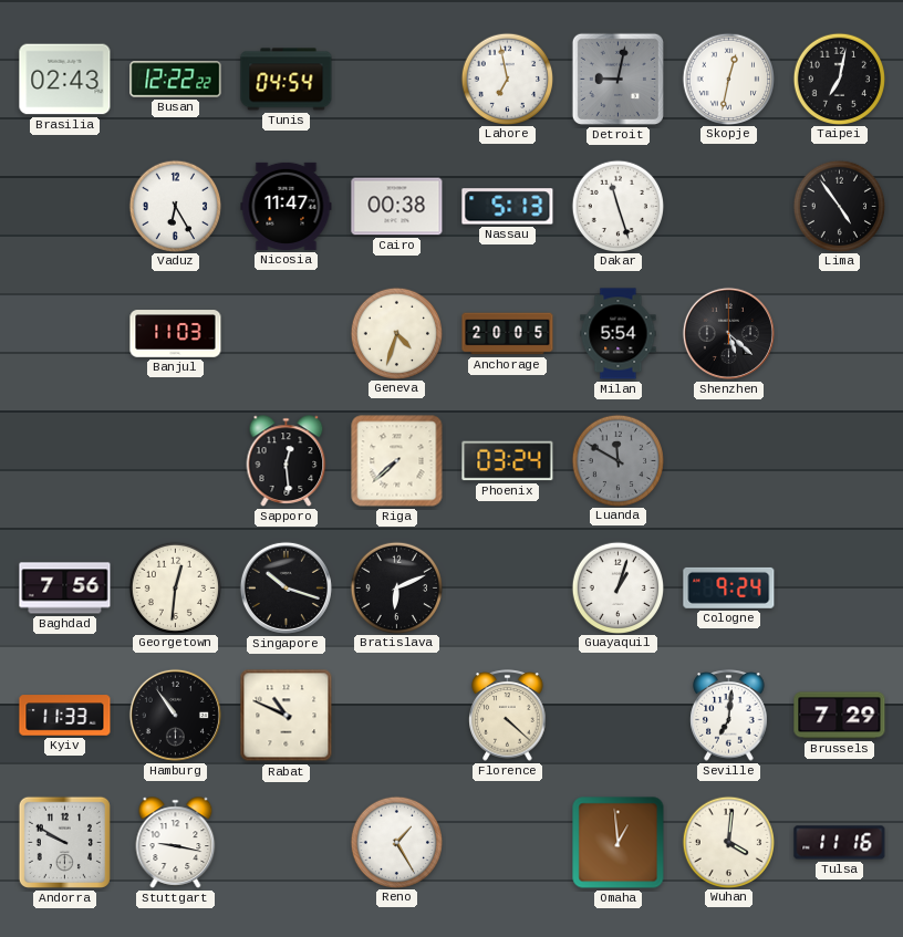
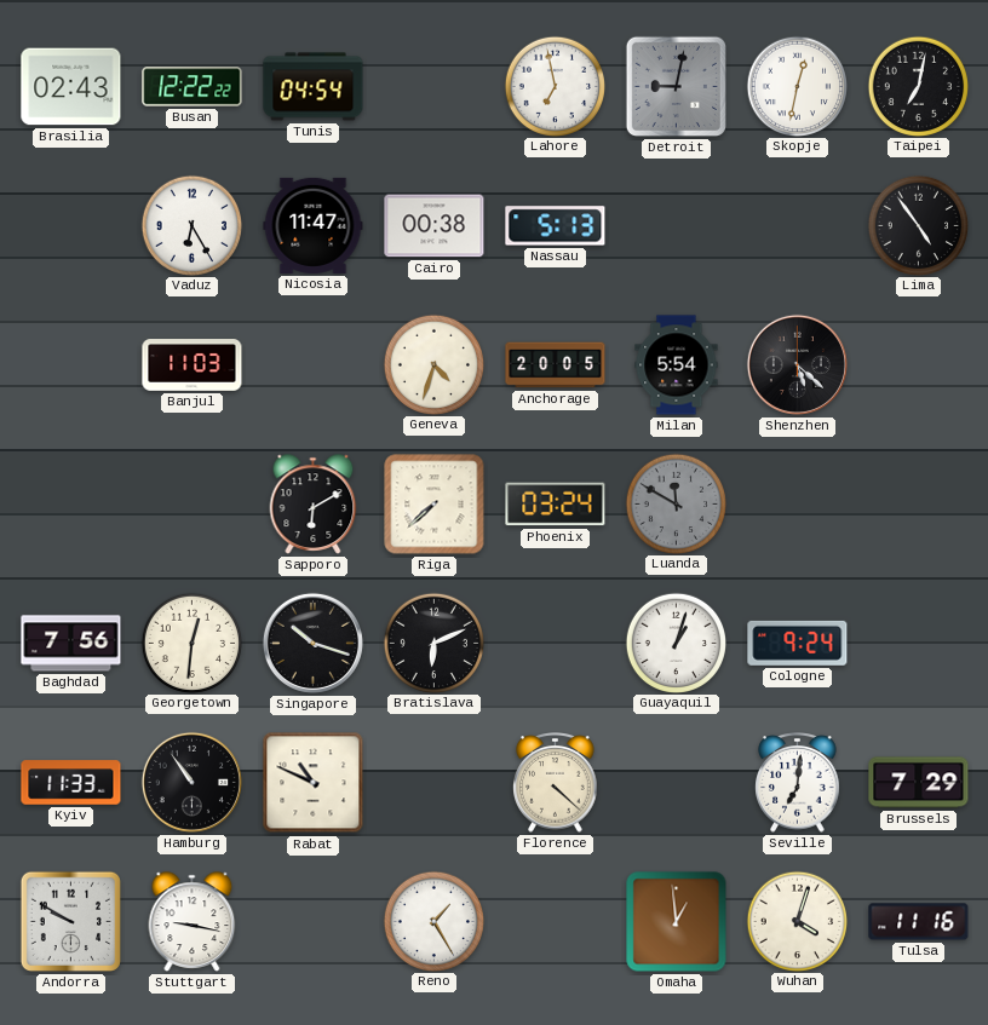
Dakar: 11:27 -> none
Sapporo: 12:29 -> 6:10
Wuhan: 4:01 -> 4:03
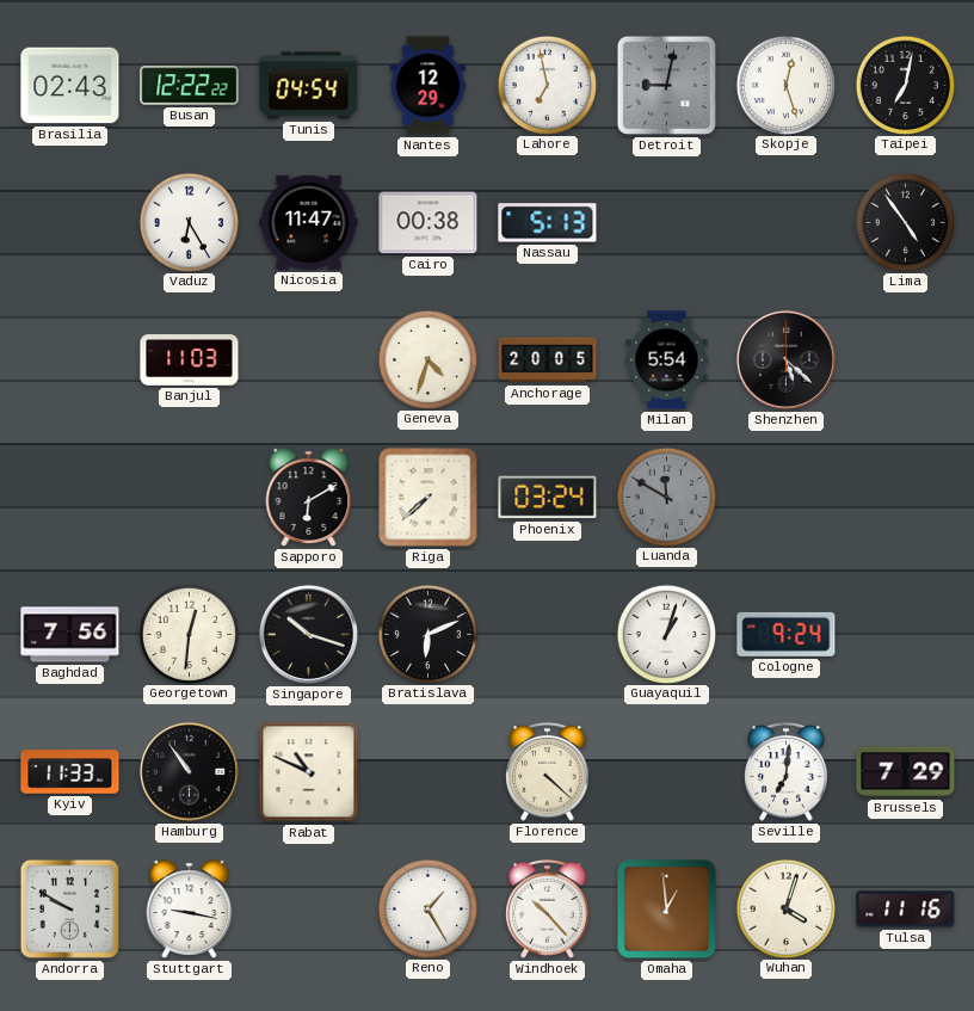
Nantes: none -> 12:29
Skopje: 12:32 -> 12:27
Windhoek: none -> 10:23
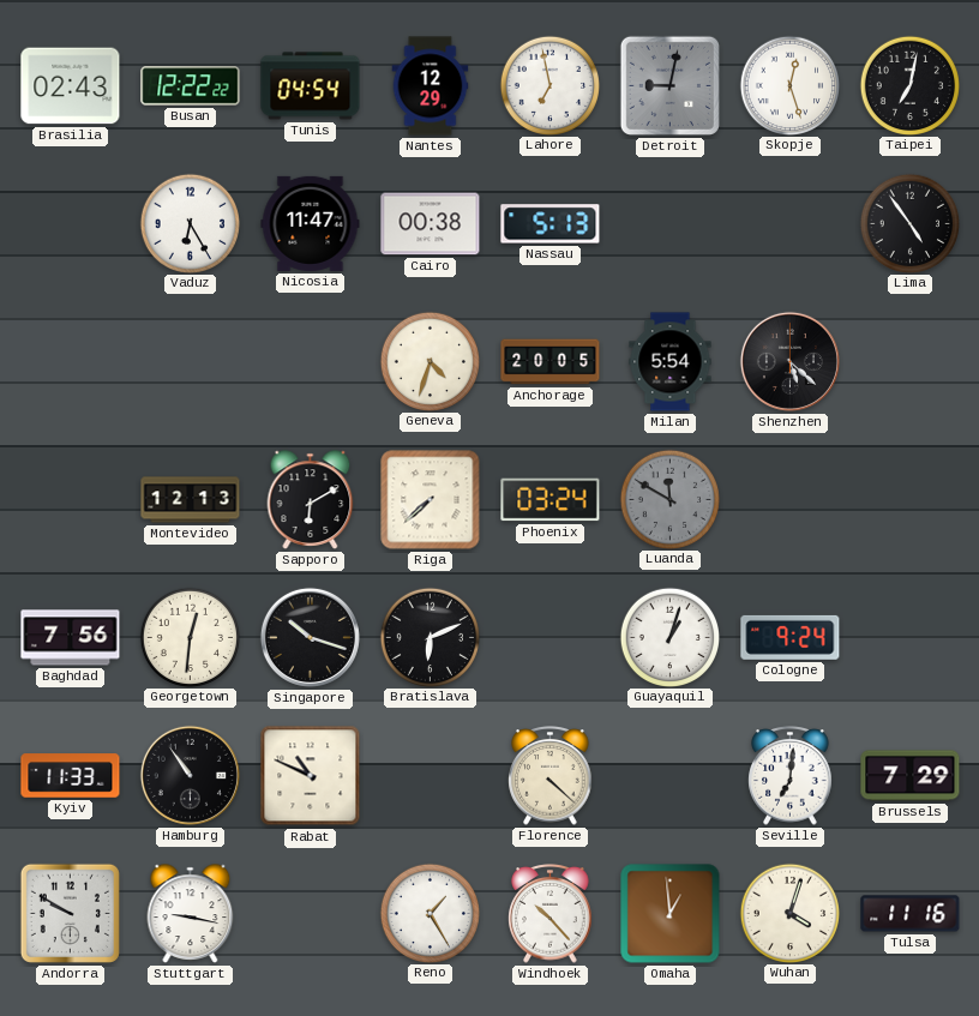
Banjul: 11:03 -> none
Montevideo: none -> 12:13
